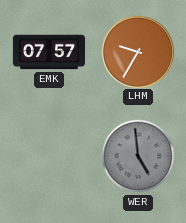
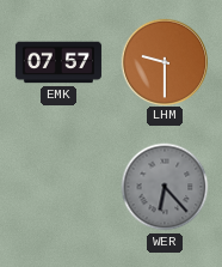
LHM: 9:35 -> 9:30
WER: 4:59 -> 6:23
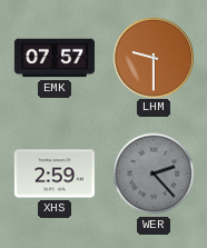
XHS: none -> 2:59
WER: 6:23 -> 2:23
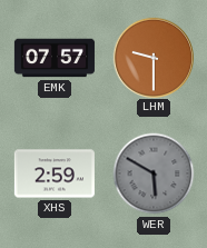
WER: 2:23 -> 5:50
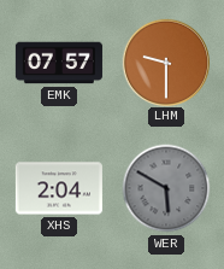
XHS: 2:59 -> 2:04
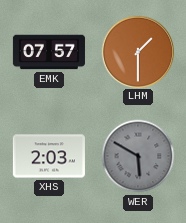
LHM: 9:30 -> 1:30
XHS: 2:04 -> 2:03
